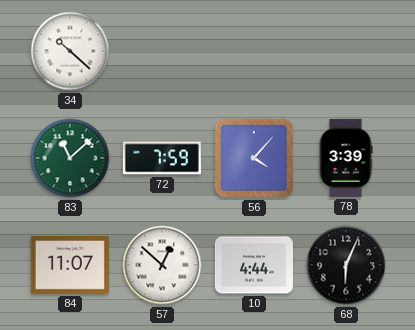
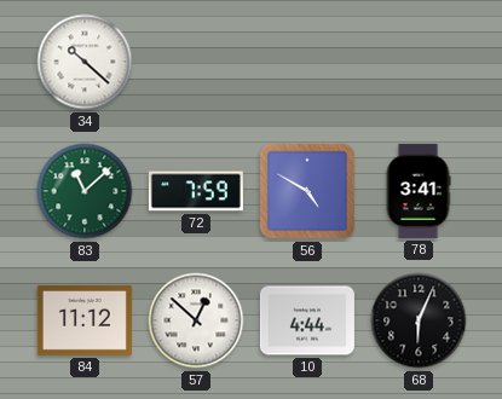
56: 4:07 -> 4:50
78: 3:39 -> 3:41
84: 11:07 -> 11:12
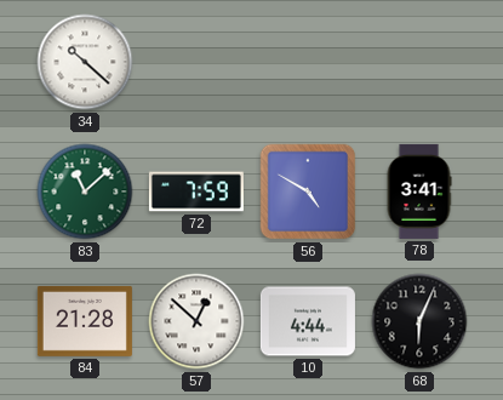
84: 11:12 -> 21:28
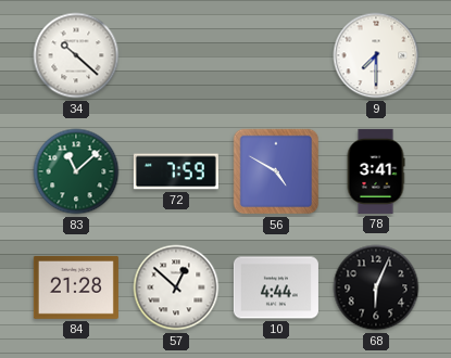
9: none -> 7:30
